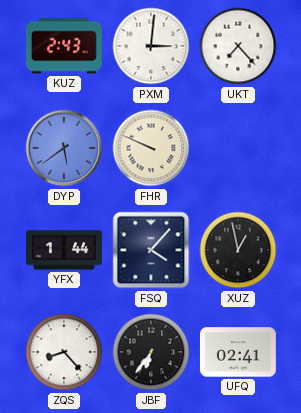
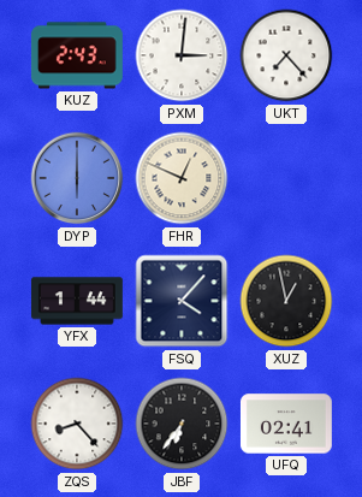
DYP: 5:39 -> 6:00
FHR: 9:49 -> 12:49
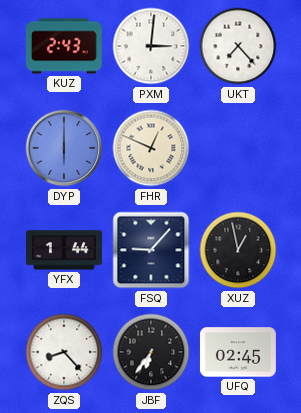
FSQ: 4:07 -> 9:07
UFQ: 02:41 -> 02:45
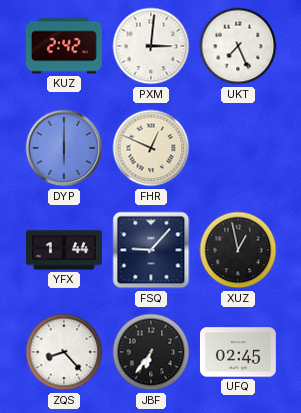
KUZ: 2:43 -> 2:42
UKT: 7:23 -> 7:26
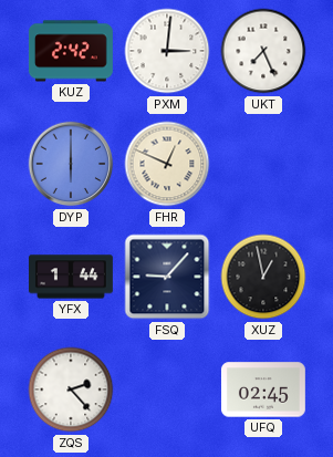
ZQS: 8:23 -> 2:23
JBF: 6:36 -> none
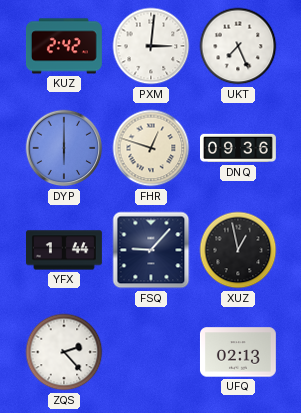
FHR: 12:49 -> 12:48
DNQ: none -> 09:36
UFQ: 02:45 -> 02:13
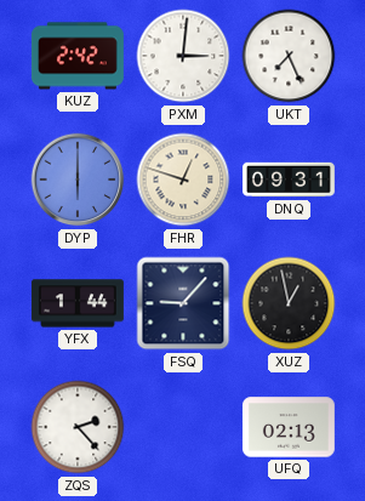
DNQ: 09:36 -> 09:31
